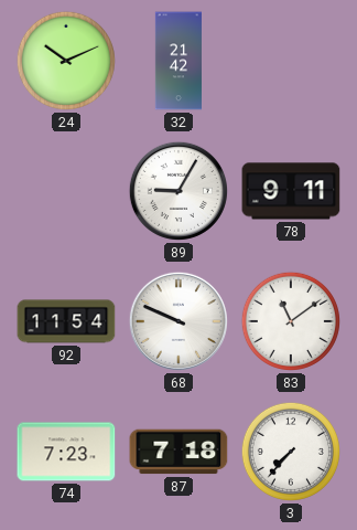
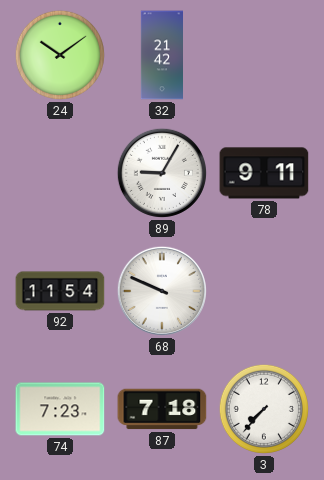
24: 10:11 -> 10:09
83: 11:09 -> none
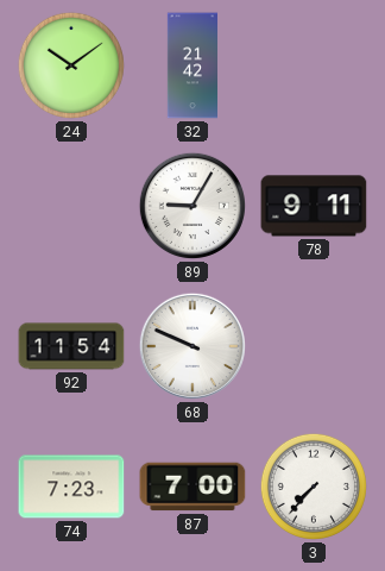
87: 7:18 -> 7:00
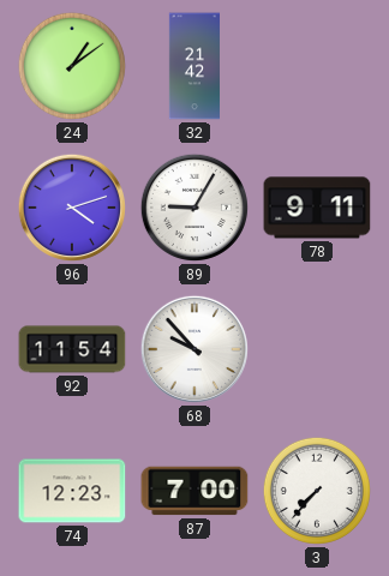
24: 10:09 -> 1:09
96: none -> 4:12
68: 9:49 -> 9:53
74: 7:23 -> 12:23
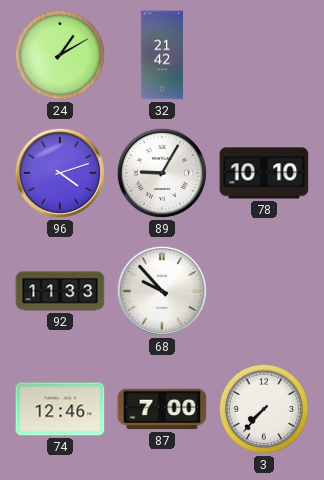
24: 1:09 -> 1:10
78: 9:11 -> 10:10
92: 11:54 -> 11:33
74: 12:23 -> 12:46
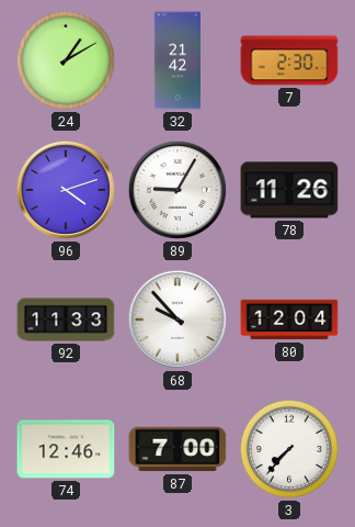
7: none -> 2:30
78: 10:10 -> 11:26
80: none -> 12:04
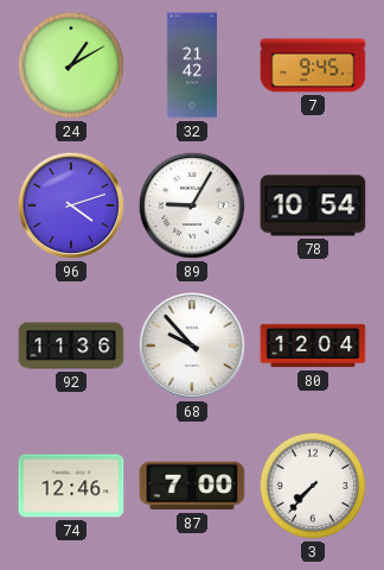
7: 2:30 -> 9:45
78: 11:26 -> 10:54
92: 11:33 -> 11:36
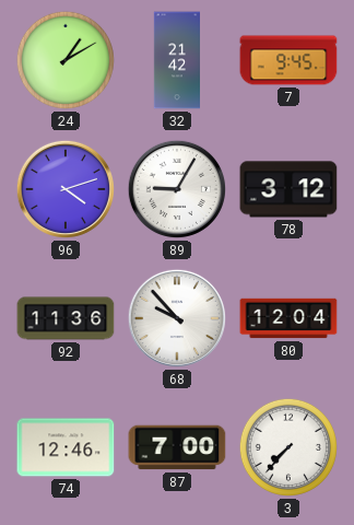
78: 10:54 -> 3:12
